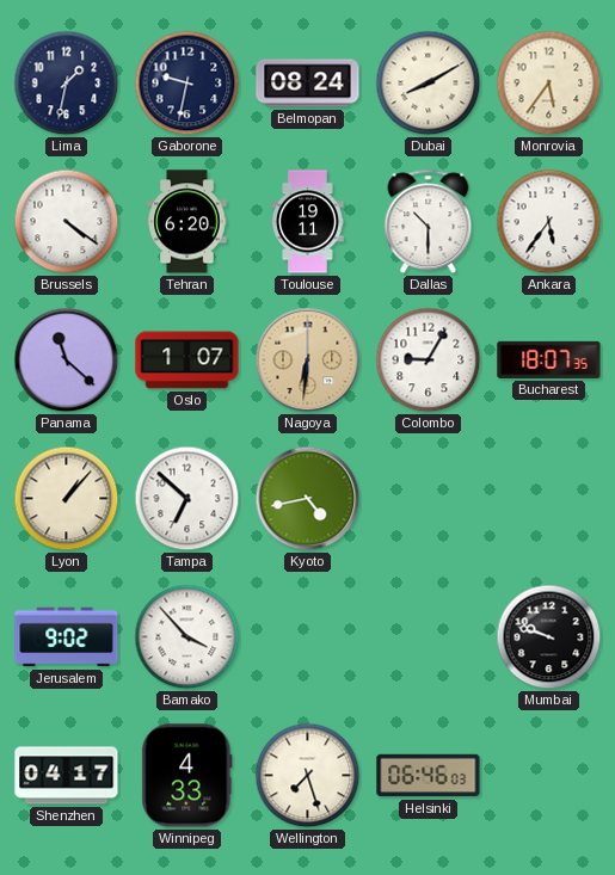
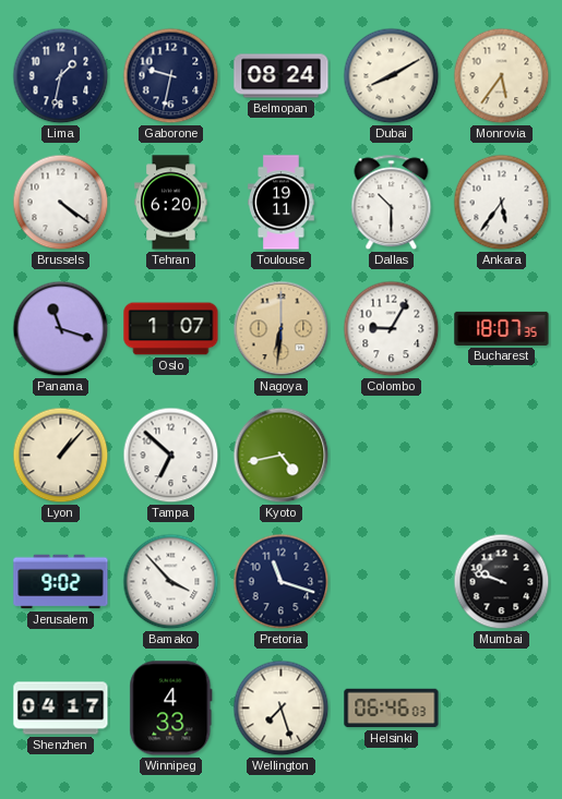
Panama: 11:22 -> 11:18
Pretoria: none -> 11:18
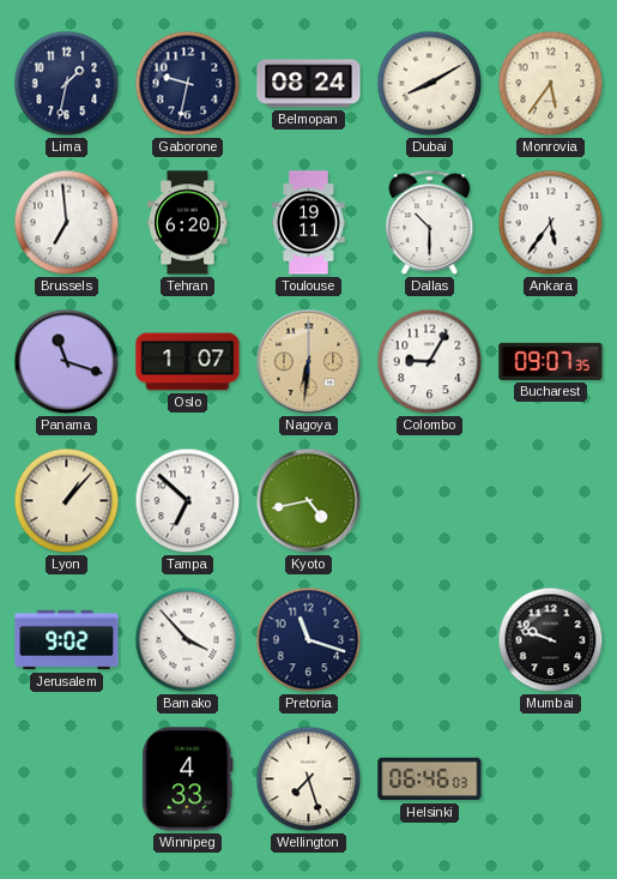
Brussels: 4:21 -> 6:59
Bucharest: 18:07 -> 09:07
Shenzhen: 04:17 -> none
